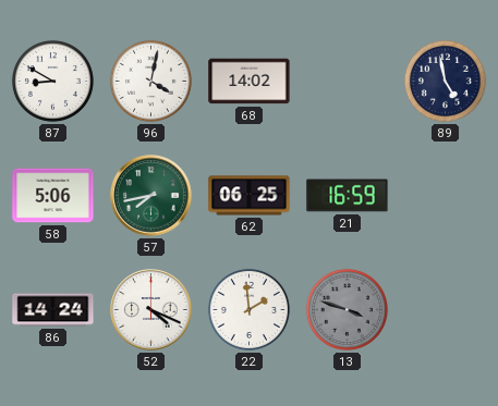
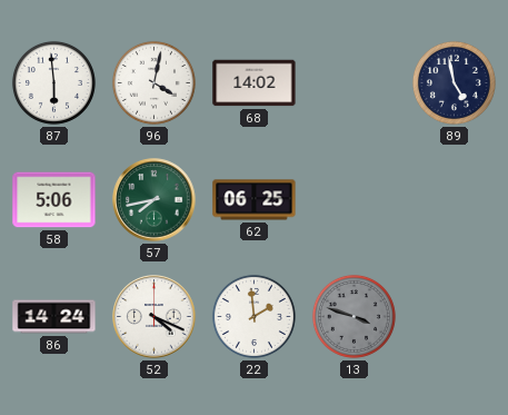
87: 8:50 -> 5:59
21: 16:59 -> none
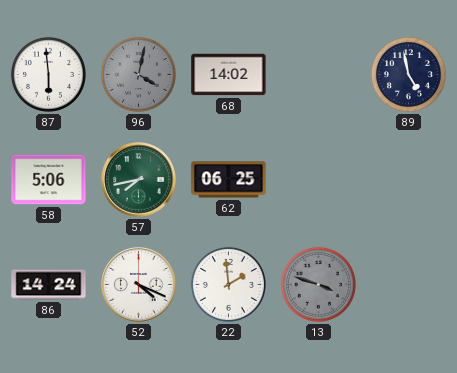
96 dial: white -> grey
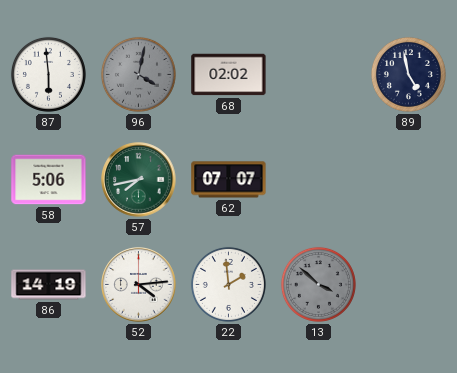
68: 14:02 -> 02:02
62: 06:25 -> 07:07
86: 14:24 -> 14:19
52: 4:19 -> 4:14
13: 3:48 -> 3:52
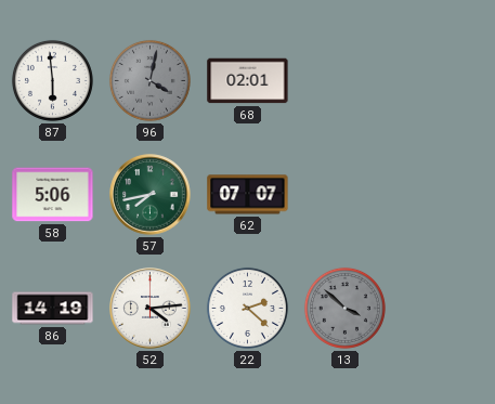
68: 02:02 -> 02:01
89: 4:58 -> none
22: 1:59 -> 2:22
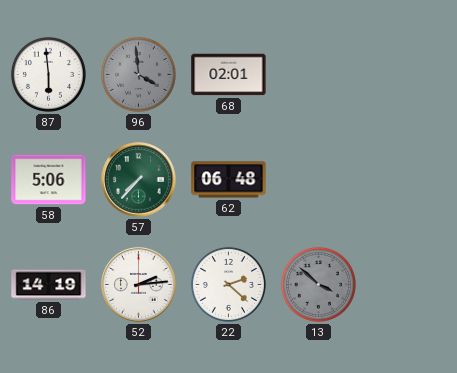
96: 4:02 -> 3:59
57: 7:43 -> 7:37
62: 07:07 -> 06:48
52: 4:14 -> 2:14
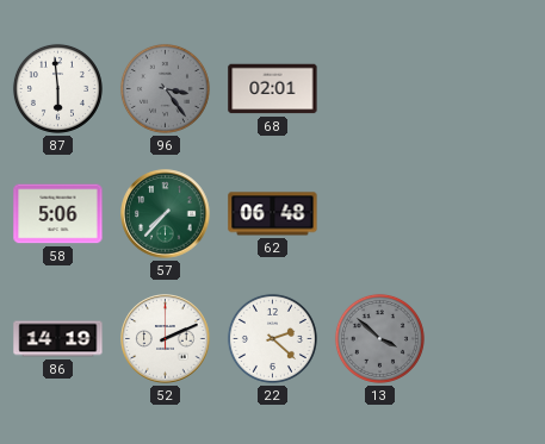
96: 3:59 -> 3:24
52: 2:14 -> 2:11
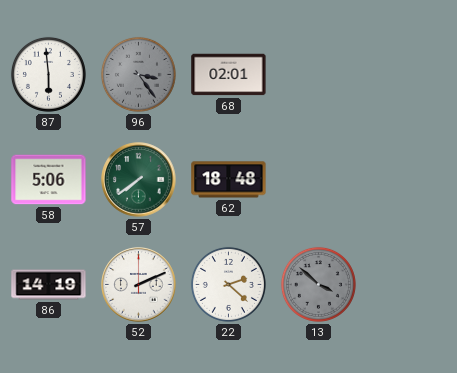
57: 7:37 -> 7:39
62: 06:48 -> 18:48
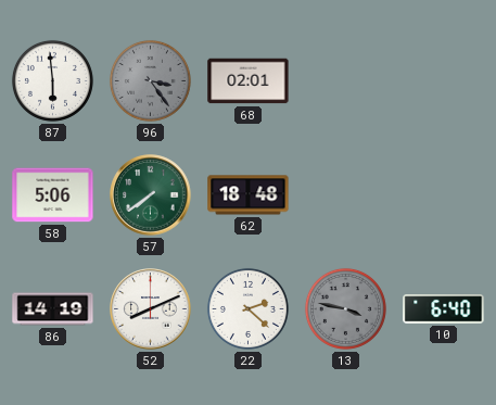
52: 2:11 -> 8:11
13: 3:52 -> 3:47
10: none -> 6:40
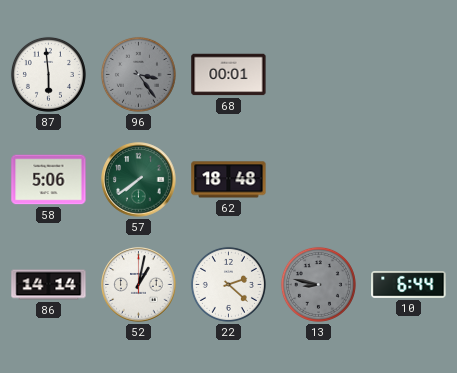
68: 02:01 -> 00:01
86: 14:19 -> 14:14
52: 8:11 -> 1:02
13: 3:47 -> 8:47
10: 6:40 -> 6:44
